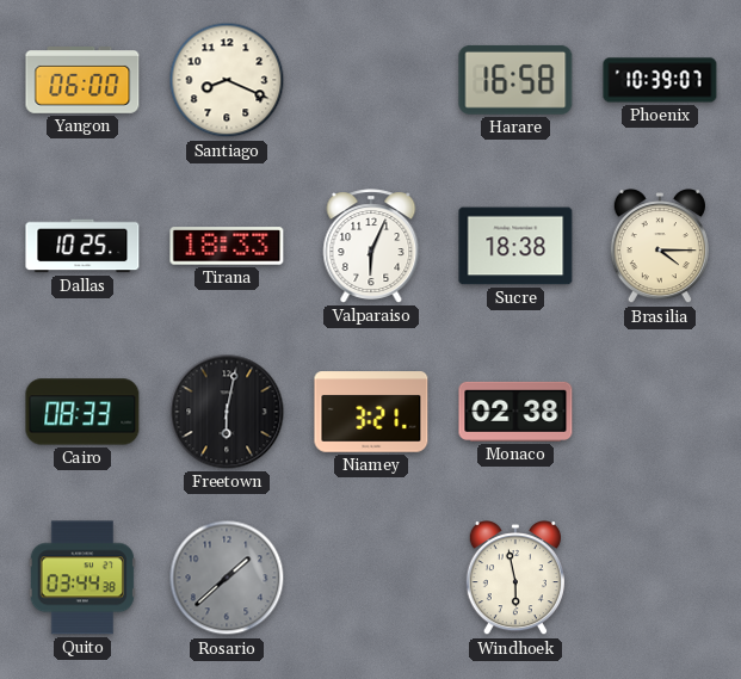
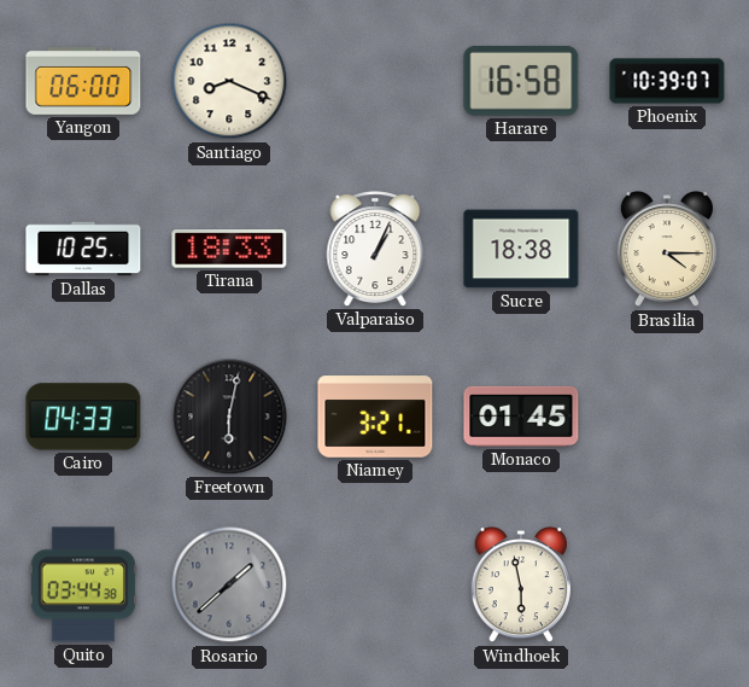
Valparaiso: 6:04 -> 1:04
Cairo: 08:33 -> 04:33
Monaco: 02:38 -> 01:45
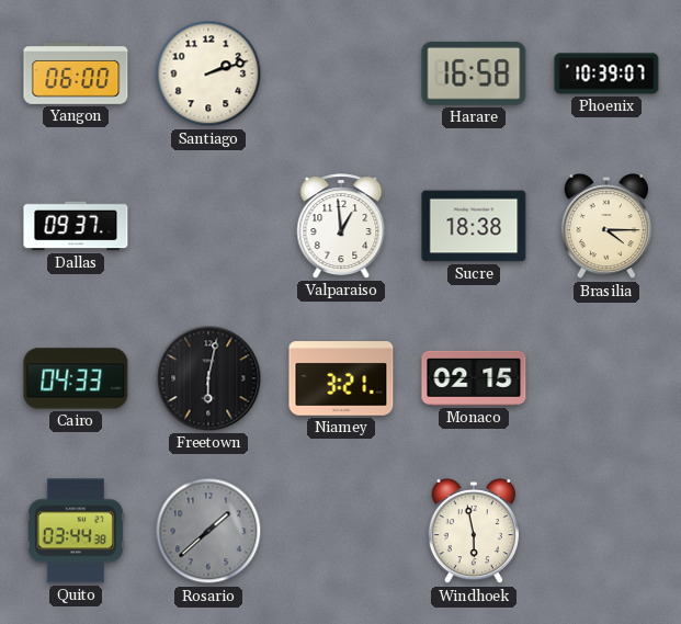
Santiago: 8:19 -> 2:12
Dallas: 10:25 -> 09:37
Tirana: 18:33 -> none
Valparaiso: 1:04 -> 12:59
Monaco: 01:45 -> 02:15
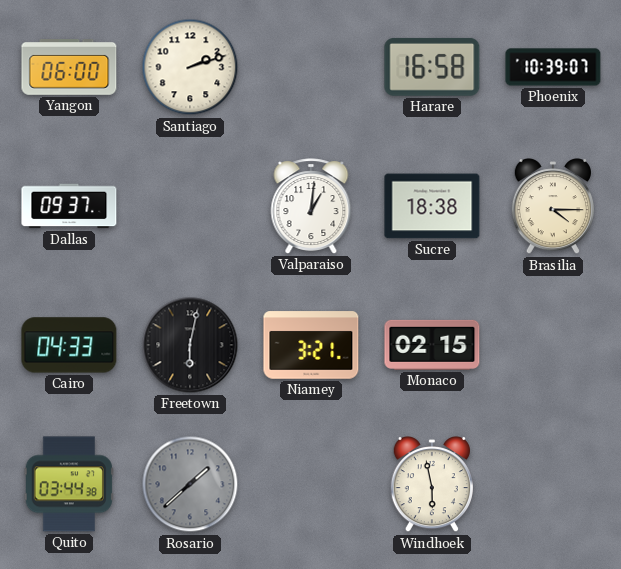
Valparaiso: 12:59 -> 1:01
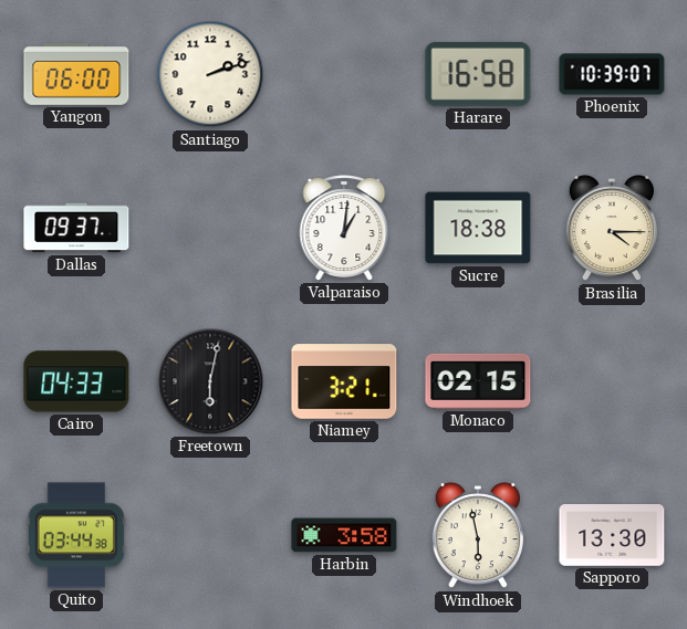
Rosario: 1:38 -> none
Harbin: none -> 3:58
Sapporo: none -> 13:30
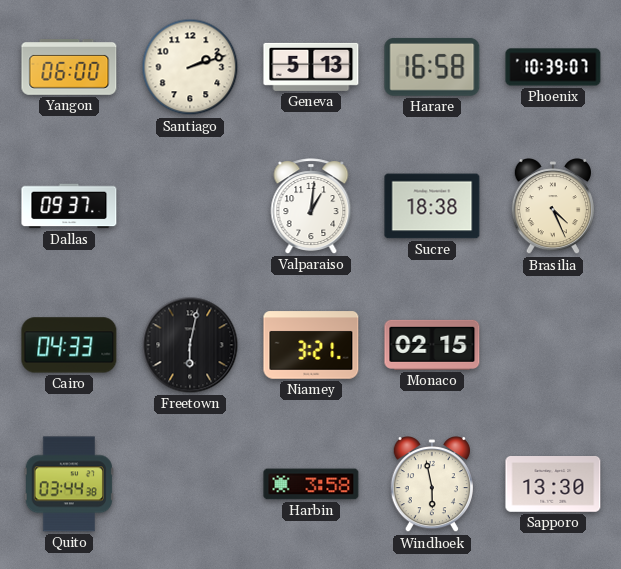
Geneva: none -> 5:13
Brasilia: 4:15 -> 4:26
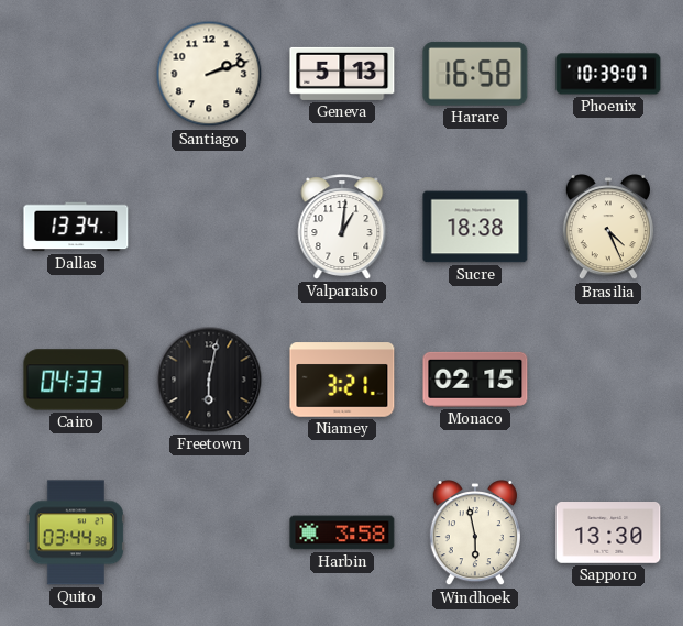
Yangon: 06:00 -> none
Dallas: 09:37 -> 13:34
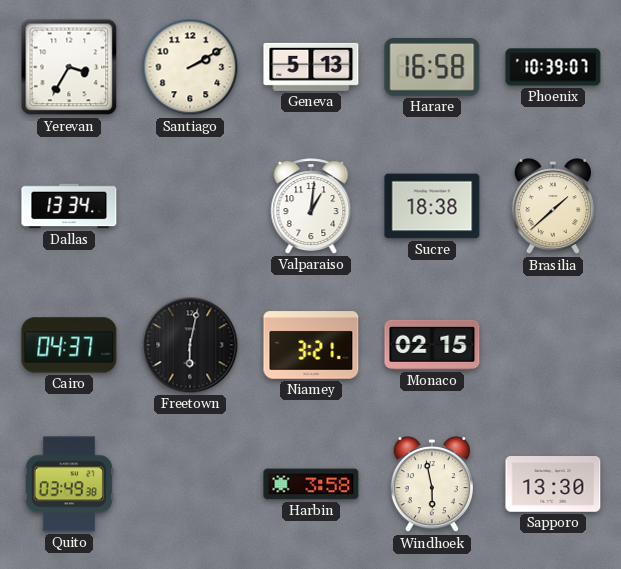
Yerevan: none -> 3:35
Santiago: 2:12 -> 2:10
Brasilia: 4:26 -> 1:38
Cairo: 04:33 -> 04:37
Quito: 03:44 -> 03:49
